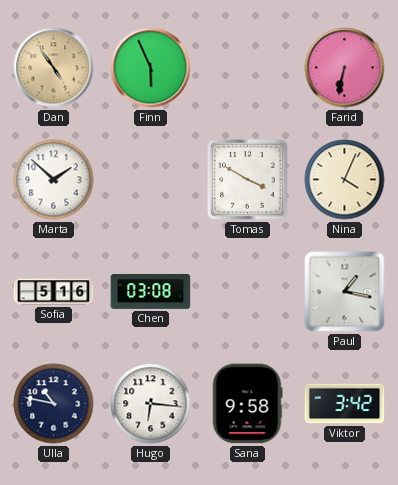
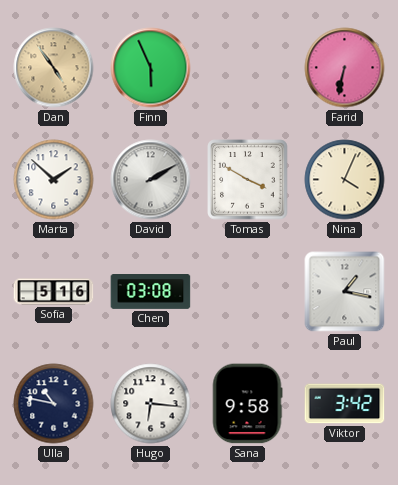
David: none -> 2:10
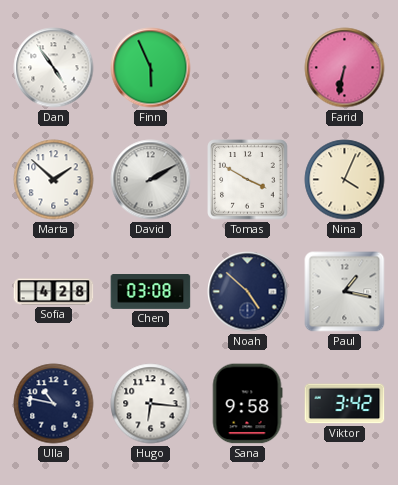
Dan dial: champagne -> white
Sofia: 5:16 -> 4:28
Noah: none -> 4:52
